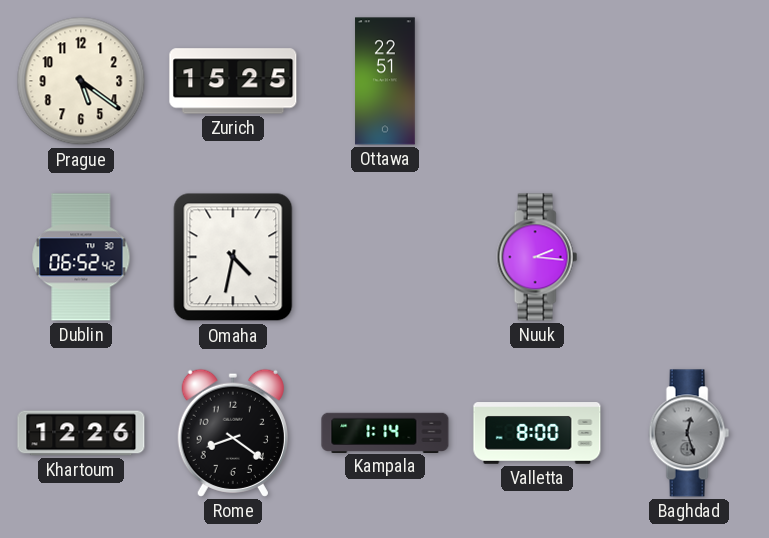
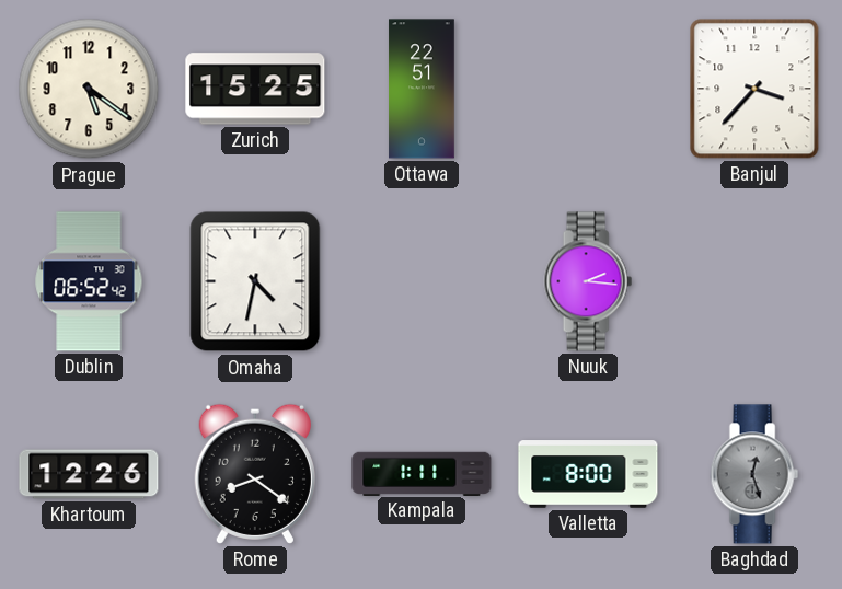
Banjul: none -> 3:37
Kampala: 1:14 -> 1:11
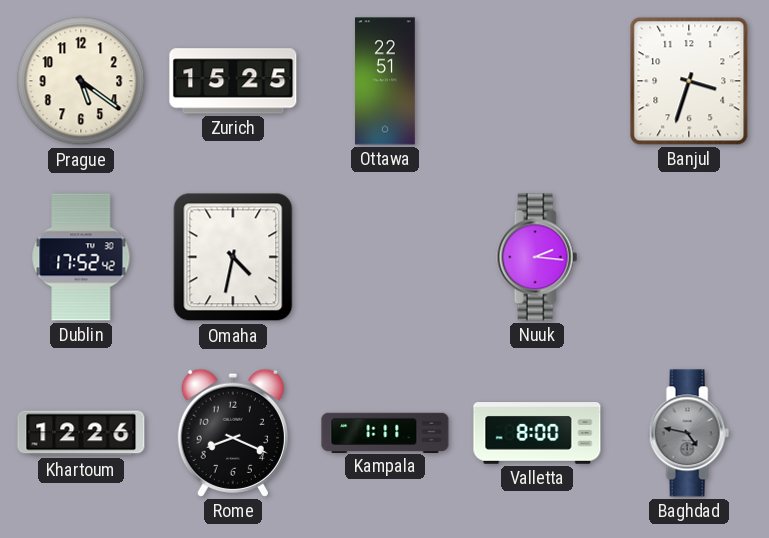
Banjul: 3:37 -> 3:33
Dublin: 06:52 -> 17:52
Rome: 8:21 -> 8:19
Baghdad: 12:27 -> 4:47
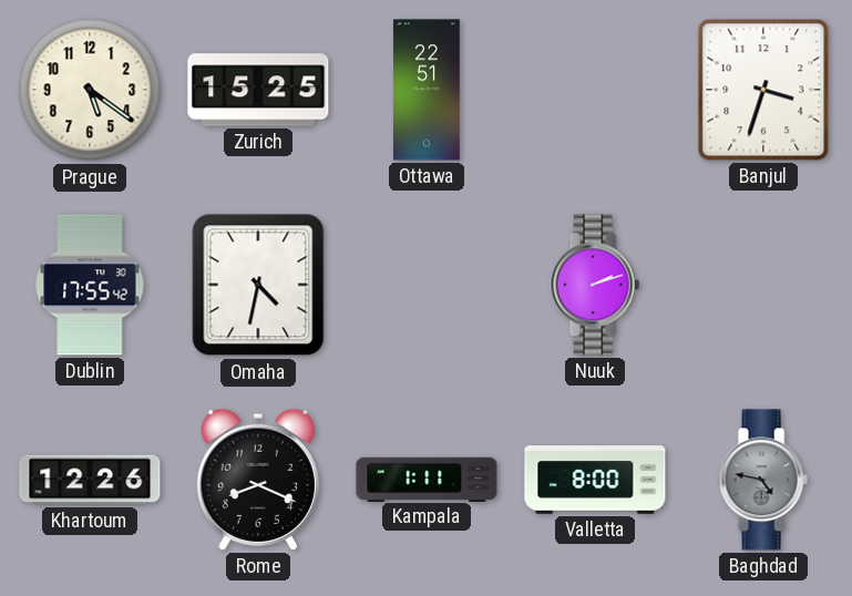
Dublin: 17:52 -> 17:55
Nuuk: 2:16 -> 2:12
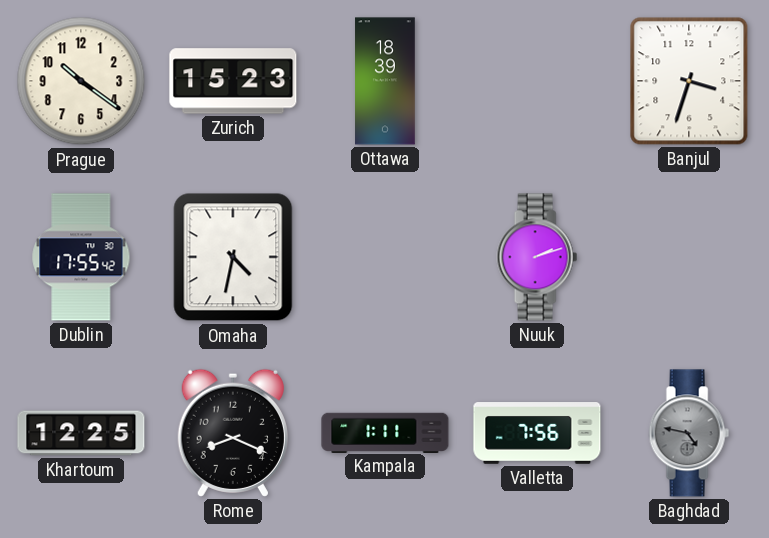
Prague: 5:21 -> 10:21
Zurich: 15:25 -> 15:23
Ottawa: 22:51 -> 18:39
Khartoum: 12:26 -> 12:25
Valletta: 8:00 -> 7:56
